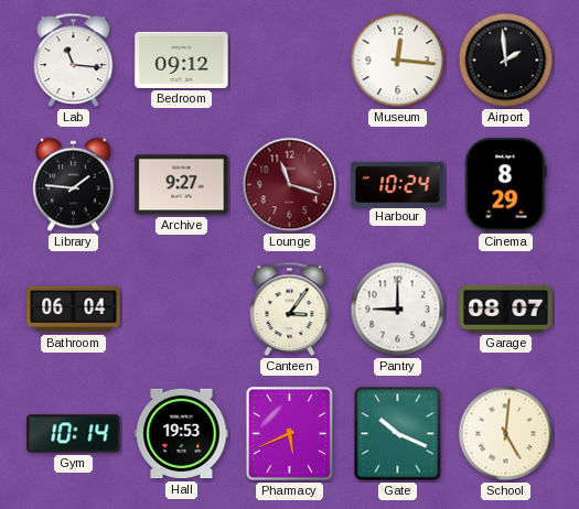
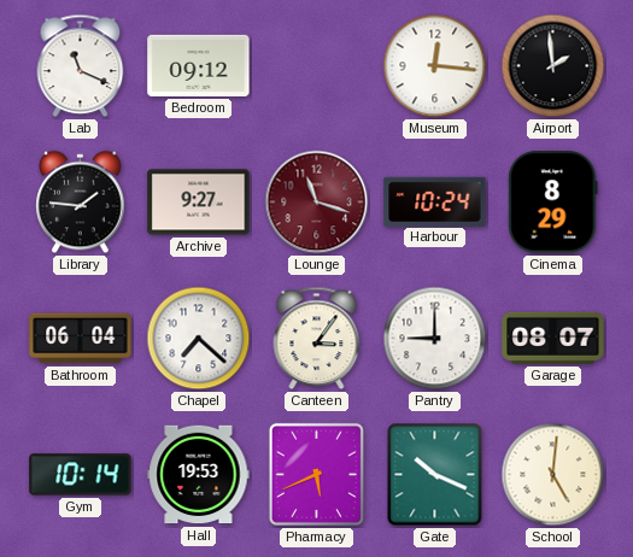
Lab: 11:16 -> 11:19
Chapel: none -> 7:22
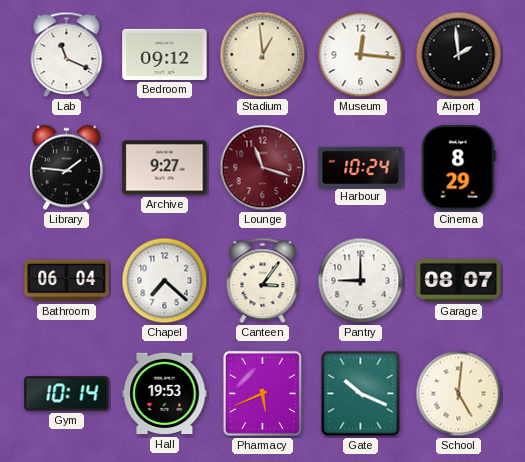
Stadium: none -> 12:59
